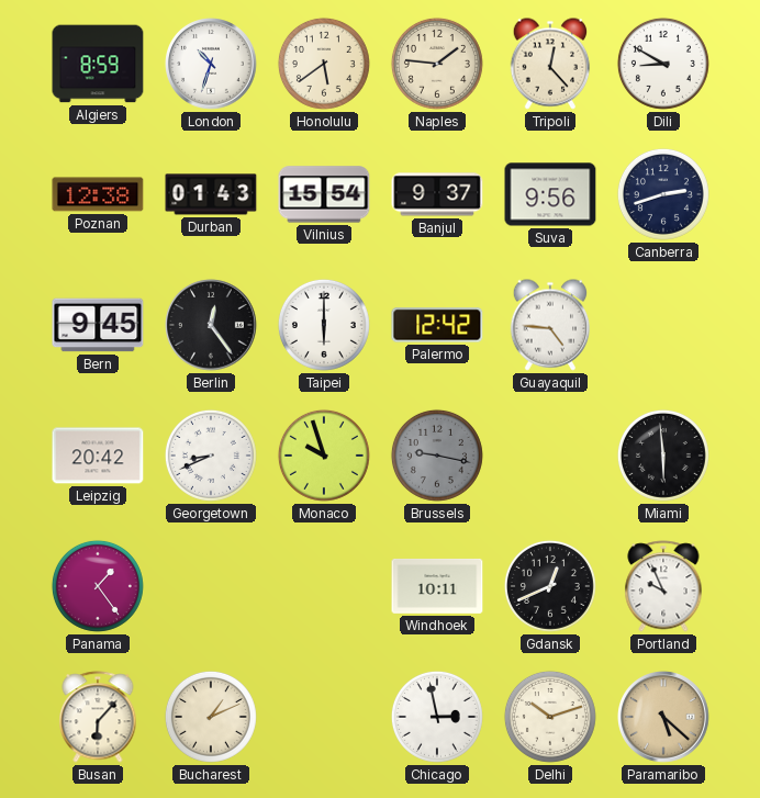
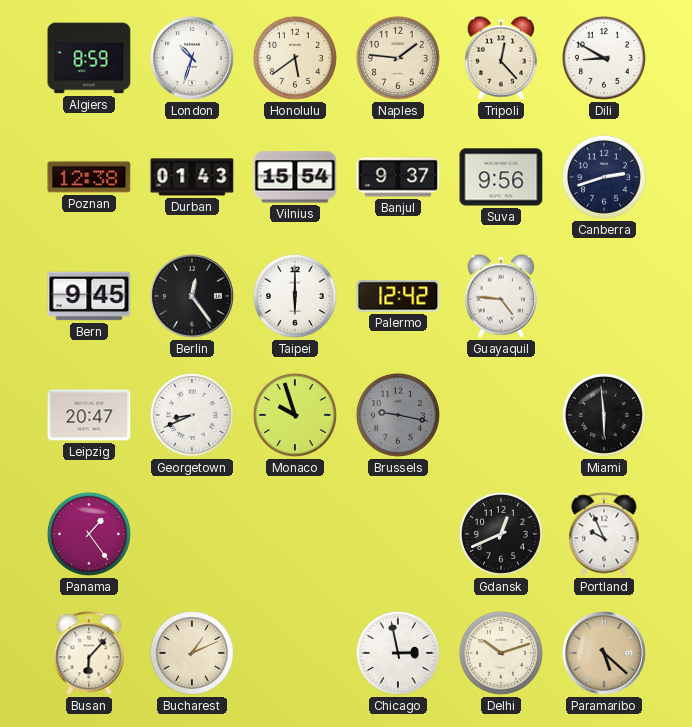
Leipzig: 20:42 -> 20:47
Windhoek: 10:11 -> none
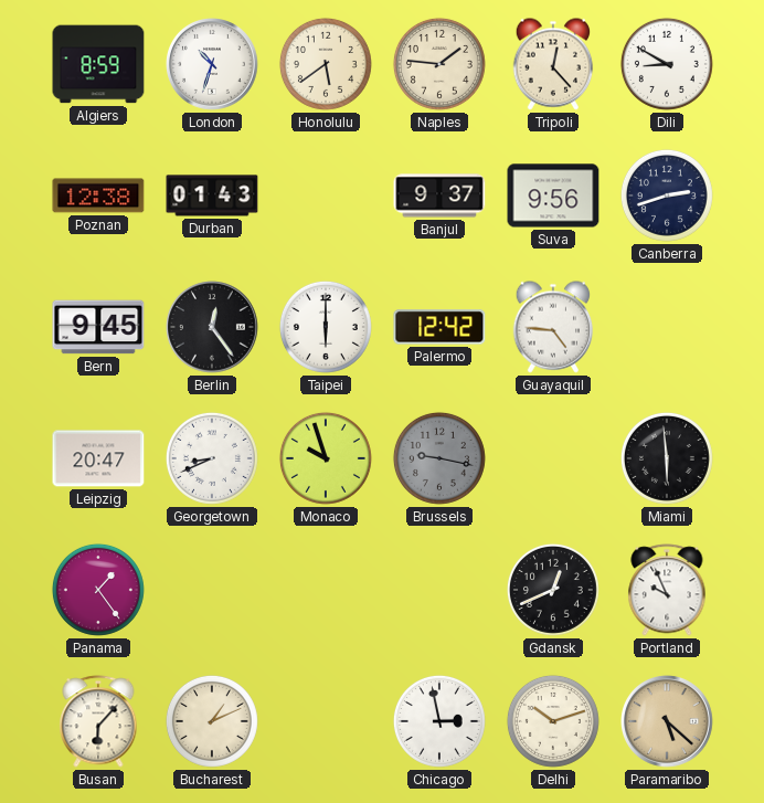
Vilnius: 15:54 -> none
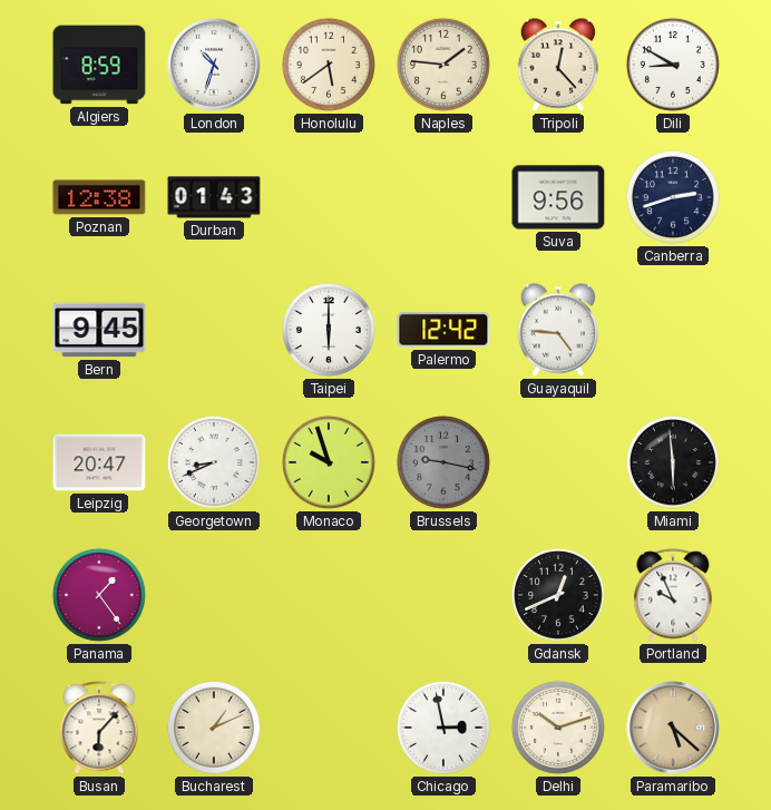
Banjul: 9:37 -> none
Berlin: 12:24 -> none
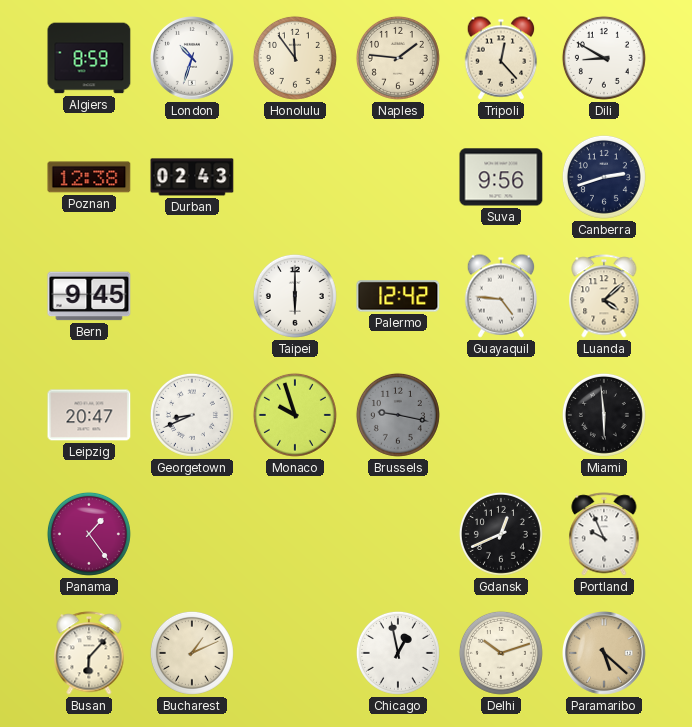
Honolulu: 5:39 -> 11:54
Durban: 01:43 -> 02:43
Luanda: none -> 4:08
Chicago: 2:58 -> 12:58
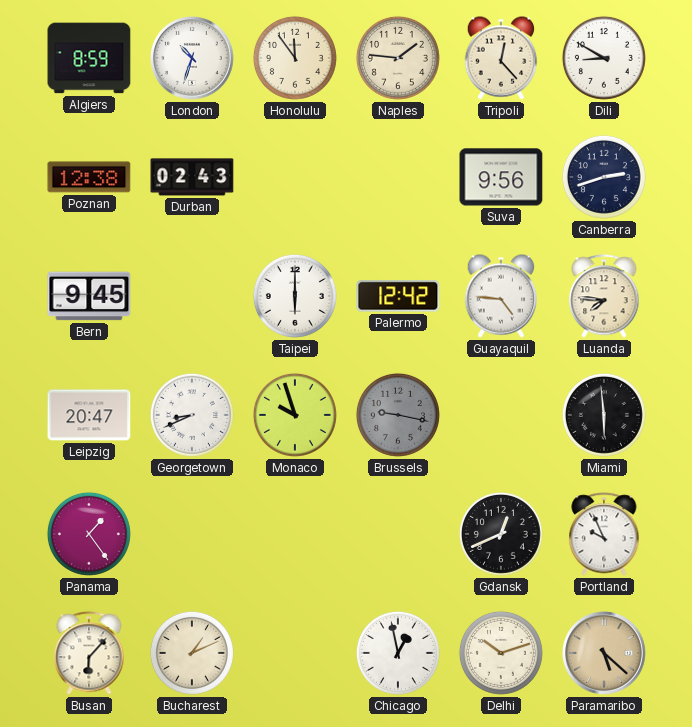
Luanda: 4:08 -> 7:46
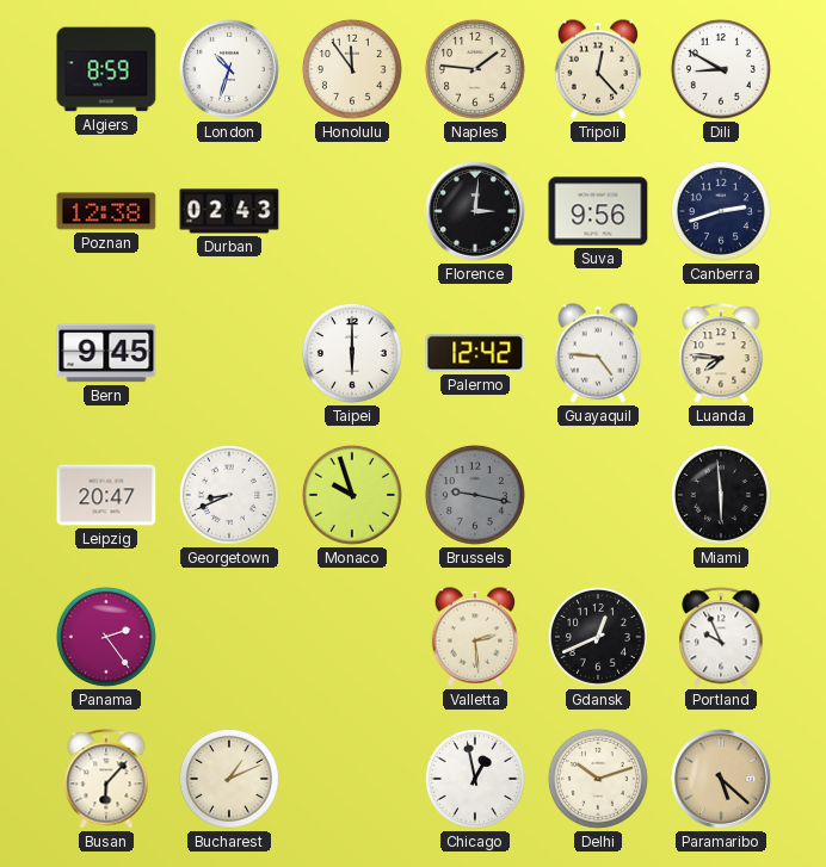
Florence: none -> 3:01
Panama: 1:24 -> 2:24
Valletta: none -> 2:29
